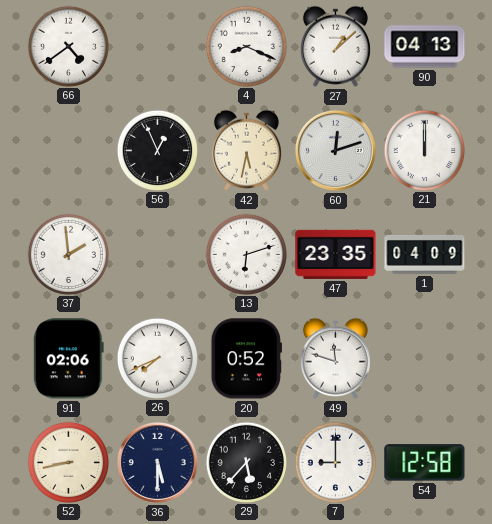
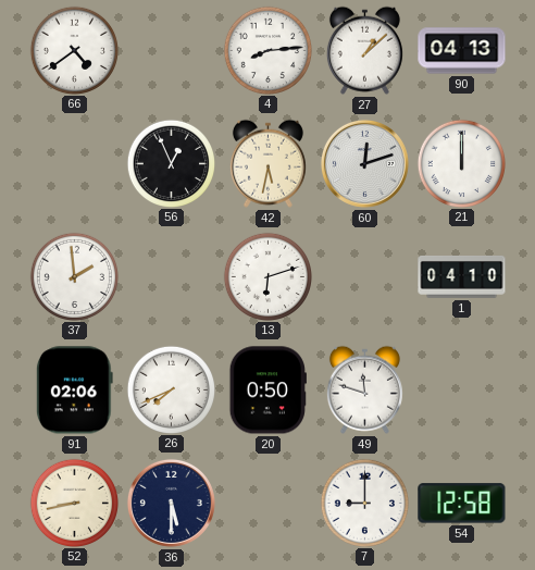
4: 8:19 -> 8:14
47: 23:35 -> none
1: 04:09 -> 04:10
20: 0:52 -> 0:50
29: 5:37 -> none
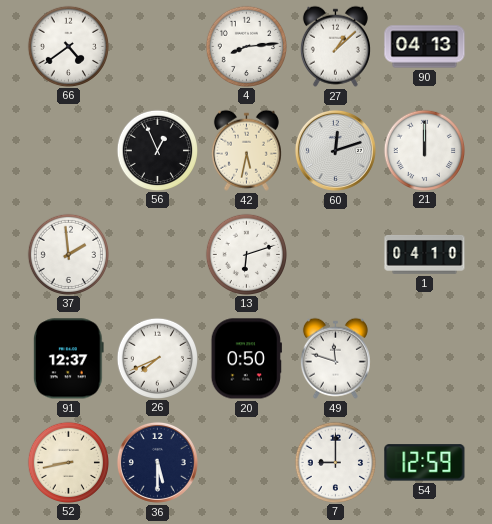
91: 02:06 -> 12:37
54: 12:58 -> 12:59
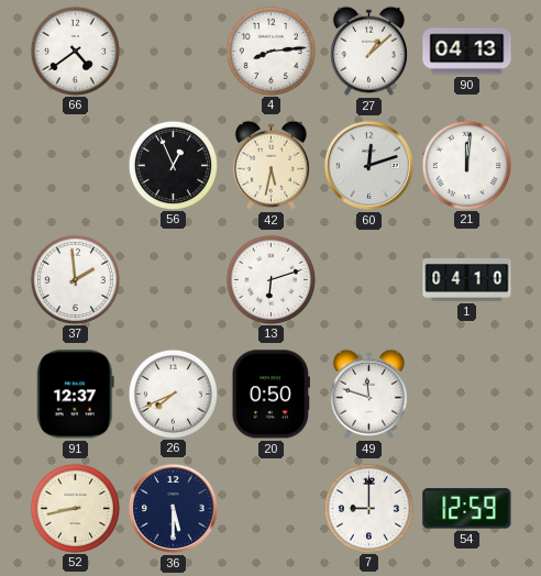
21: 12:00 -> 12:01
